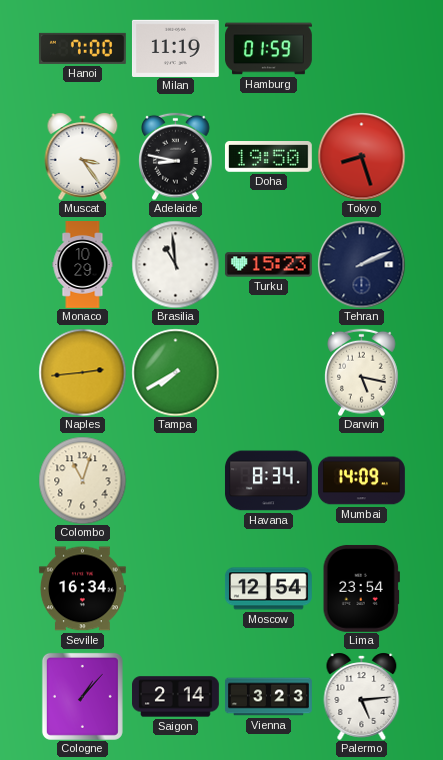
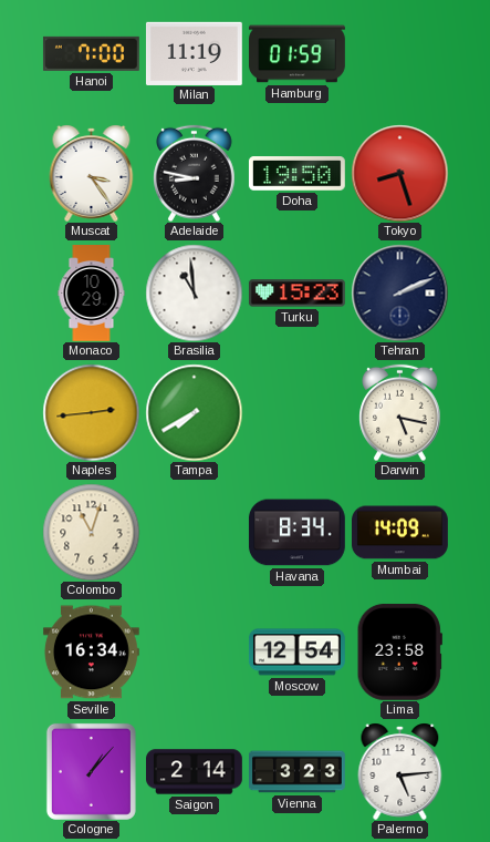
Lima: 23:54 -> 23:58
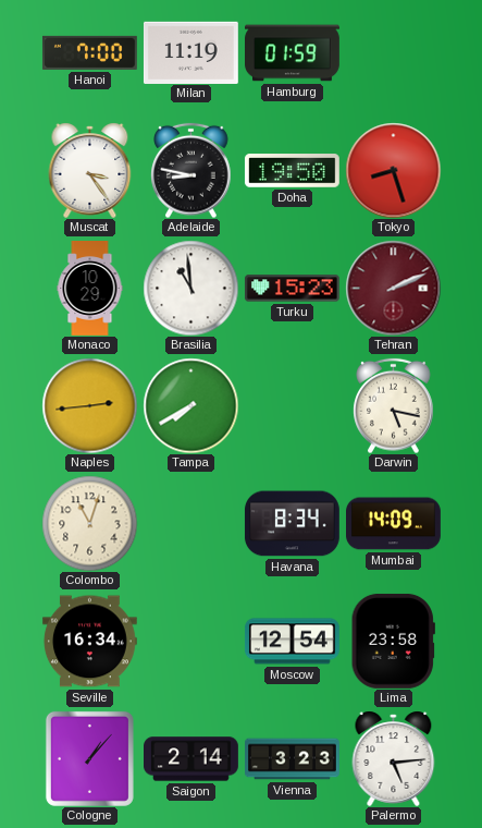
Tehran dial: navy -> burgundy
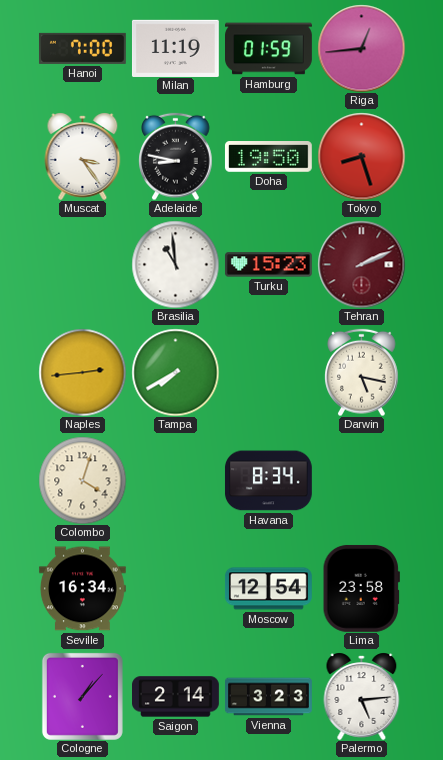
Riga: none -> 12:44
Monaco: 10:29 -> none
Colombo: 11:03 -> 4:03
Mumbai: 14:09 -> none
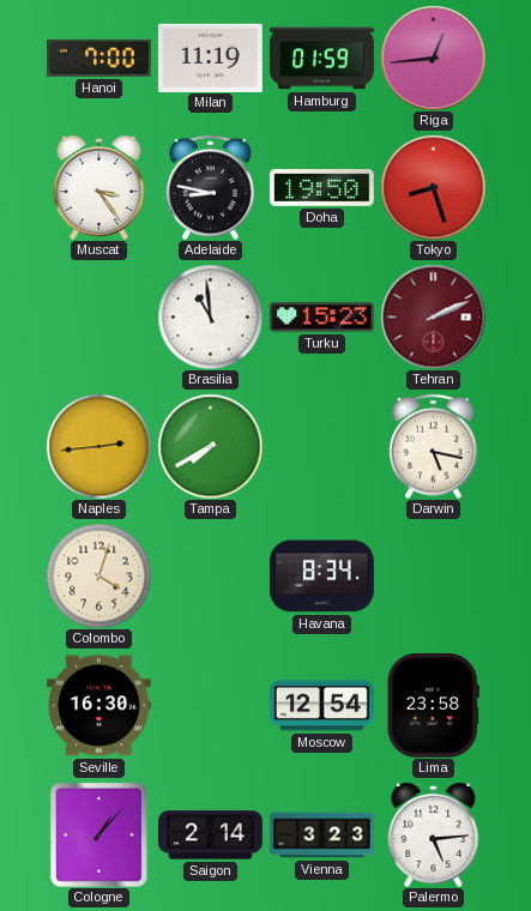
Seville: 16:34 -> 16:30
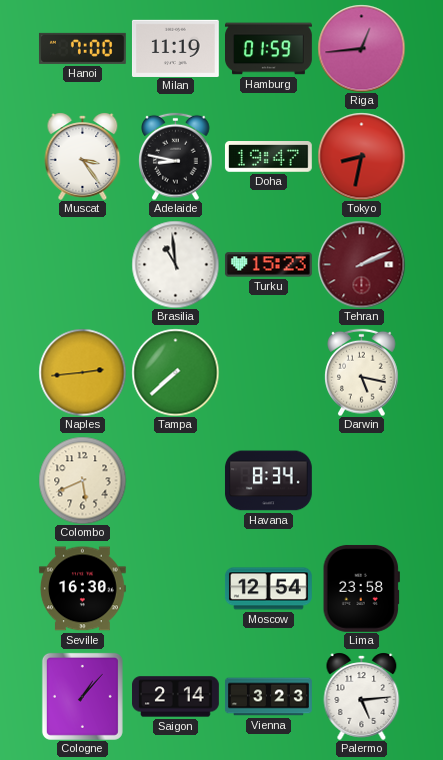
Doha: 19:50 -> 19:47
Tokyo: 8:27 -> 8:32
Tampa: 7:40 -> 7:38
Colombo: 4:03 -> 5:41
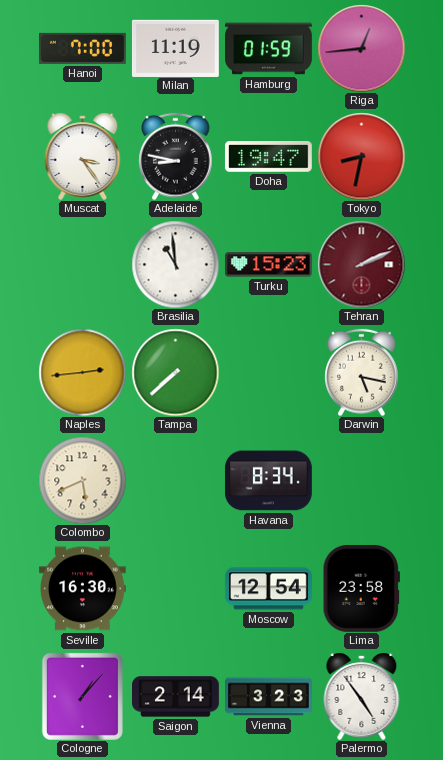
Palermo: 5:14 -> 4:54
